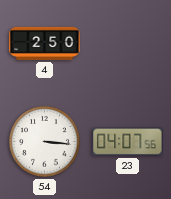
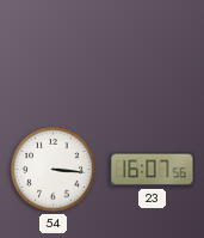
4: 2:50 -> none
23: 04:07 -> 16:07
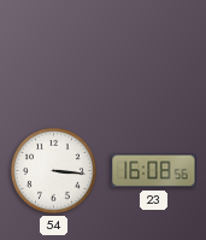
23: 16:07 -> 16:08
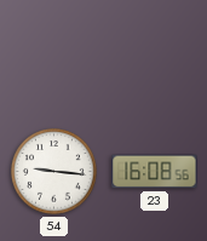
54: 3:16 -> 9:16
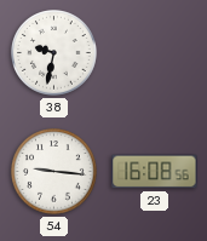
38: none -> 9:32
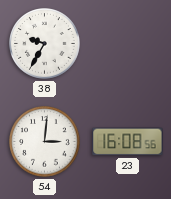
38: 9:32 -> 9:35
54: 9:16 -> 3:01
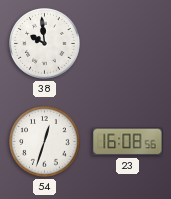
38: 9:35 -> 9:59
54: 3:01 -> 12:33
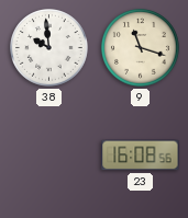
9: none -> 11:18
54: 12:33 -> none
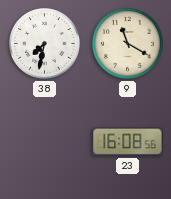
38: 9:59 -> 7:32
9: 11:18 -> 11:20
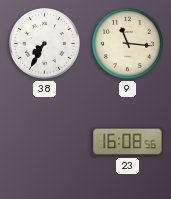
38: 7:32 -> 7:35
9: 11:20 -> 11:16
